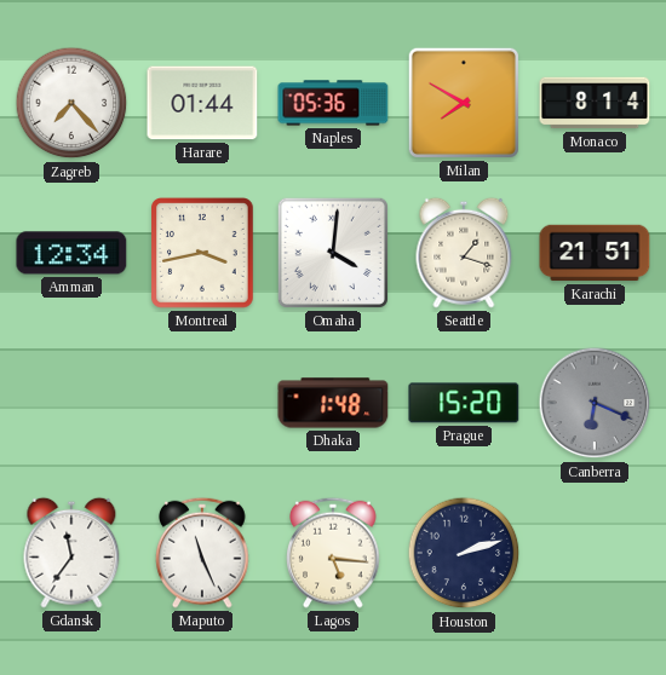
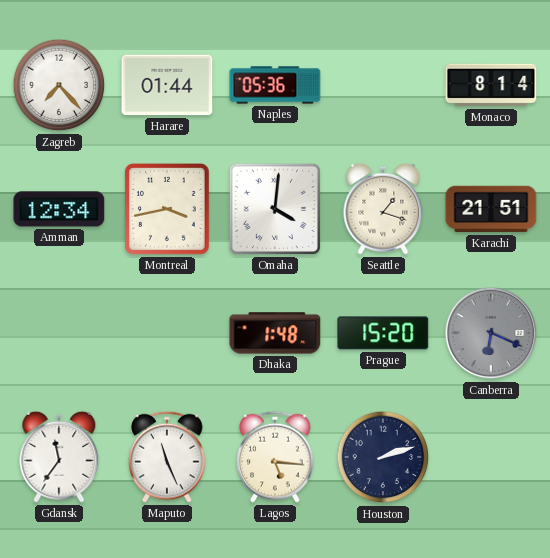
Milan: 7:50 -> none
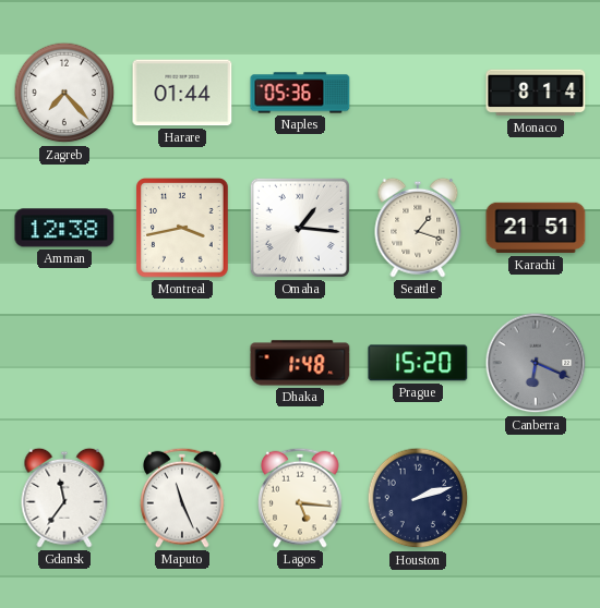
Amman: 12:34 -> 12:38
Omaha: 4:01 -> 1:16
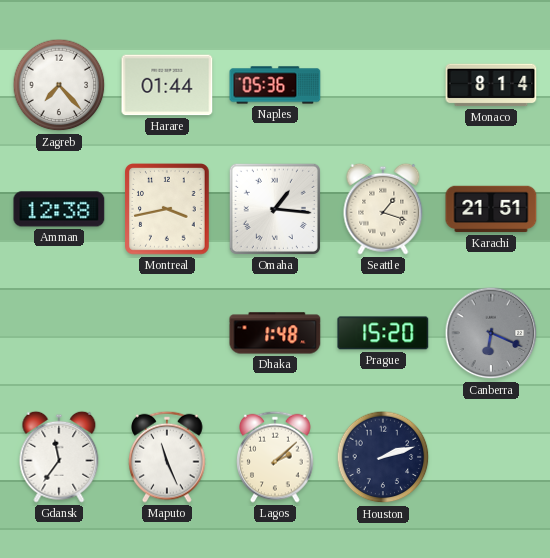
Lagos: 5:16 -> 2:08
